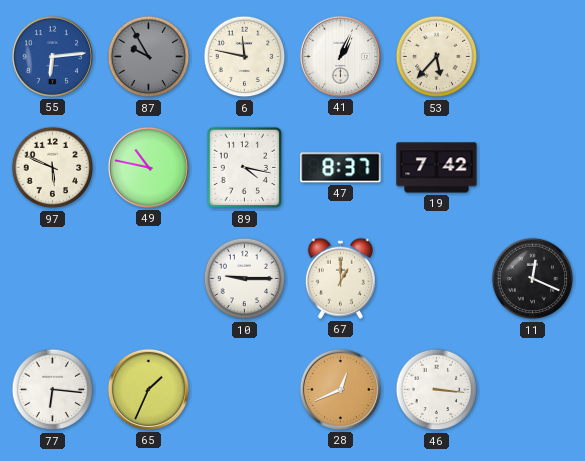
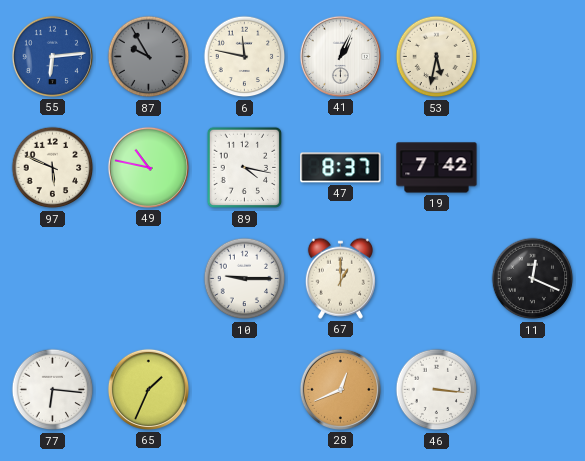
53: 5:37 -> 5:32
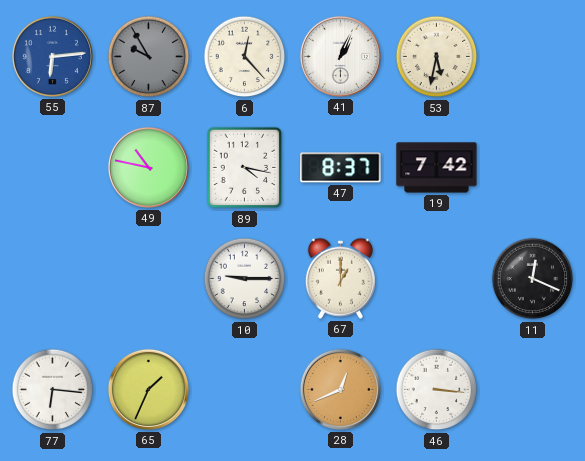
6: 11:47 -> 12:23
97: 5:49 -> none
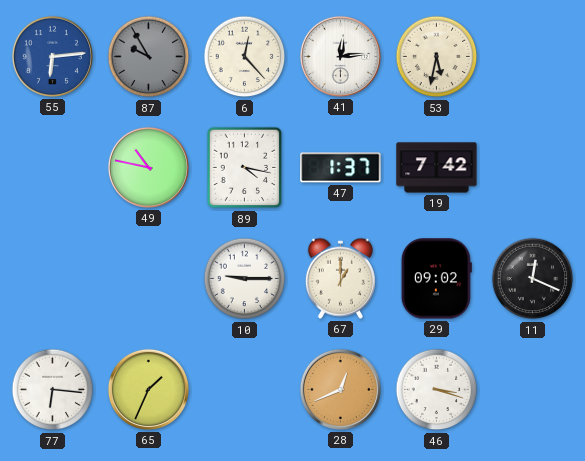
41: 1:04 -> 12:14
47: 8:37 -> 1:37
29: none -> 09:02
46: 3:16 -> 3:18
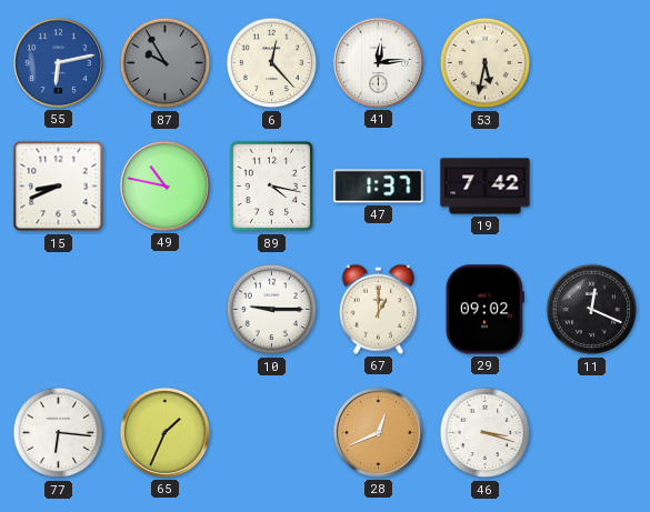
55: 6:14 -> 6:13
15: none -> 8:41
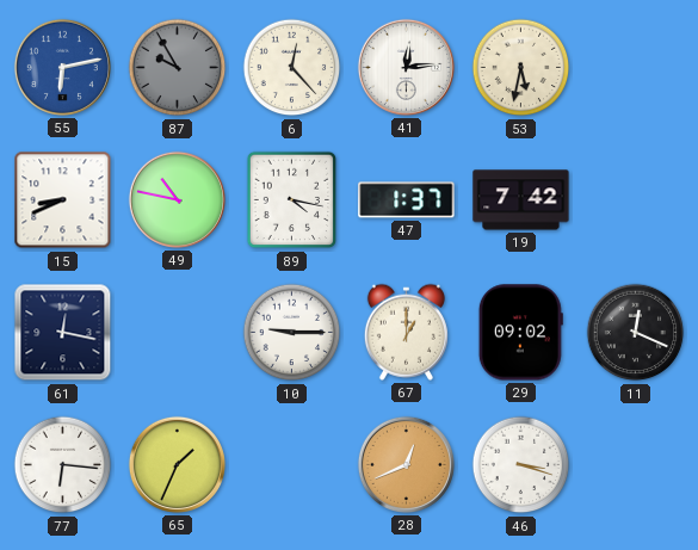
61: none -> 12:17
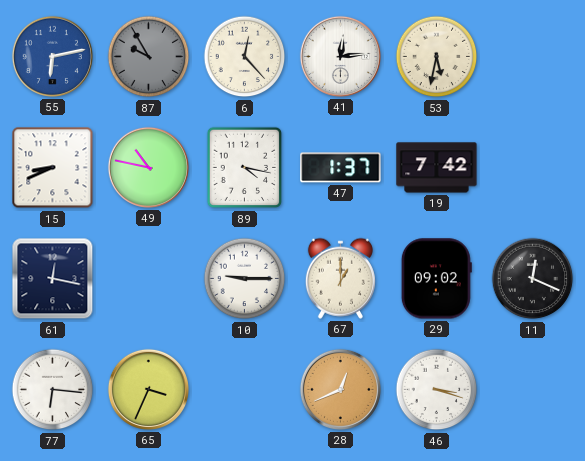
65: 1:34 -> 3:34
